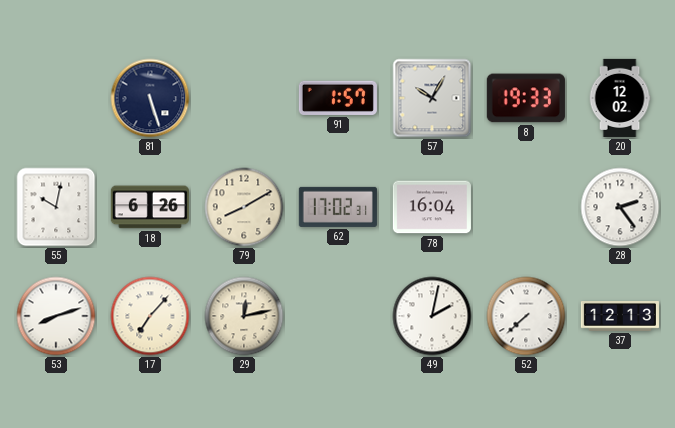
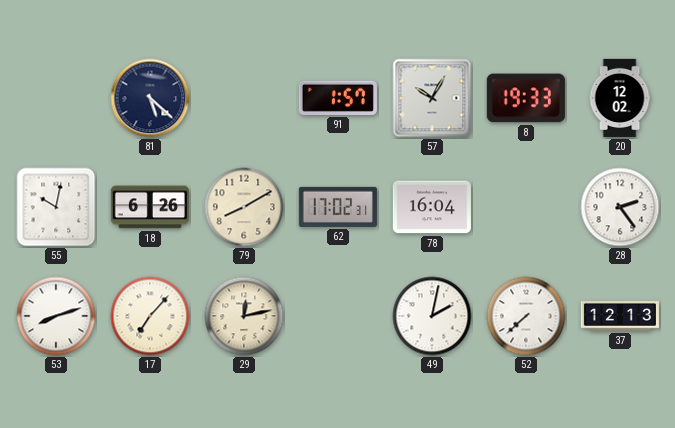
81: 5:27 -> 5:22
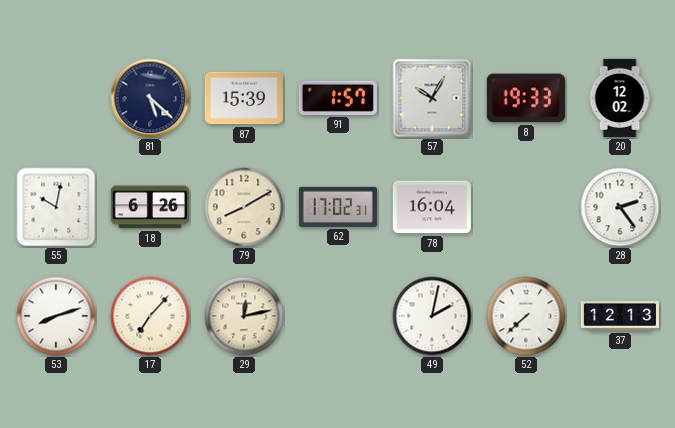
87: none -> 15:39
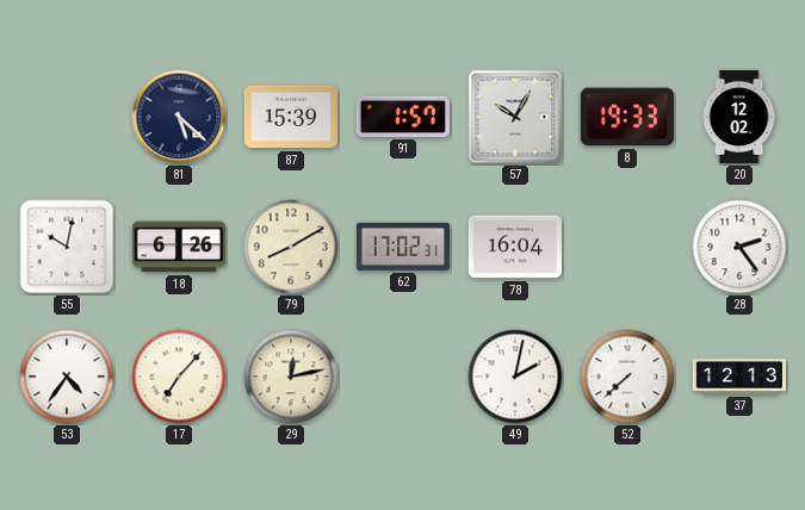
53: 8:12 -> 4:36
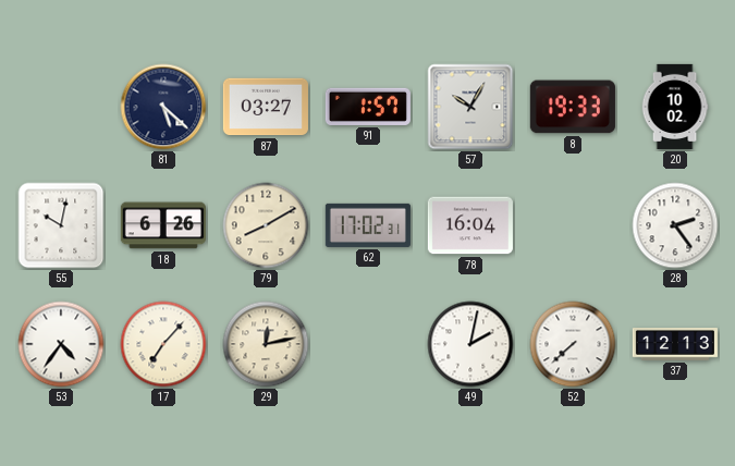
87: 15:39 -> 03:27
20: 12:02 -> 10:02
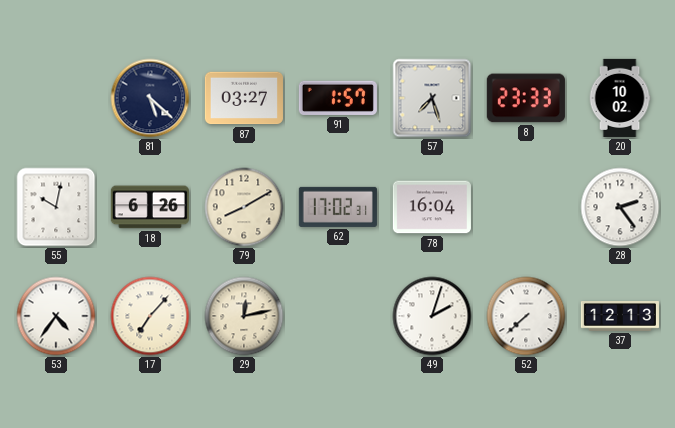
57: 10:05 -> 7:27
8: 19:33 -> 23:33
49: 2:02 -> 2:03
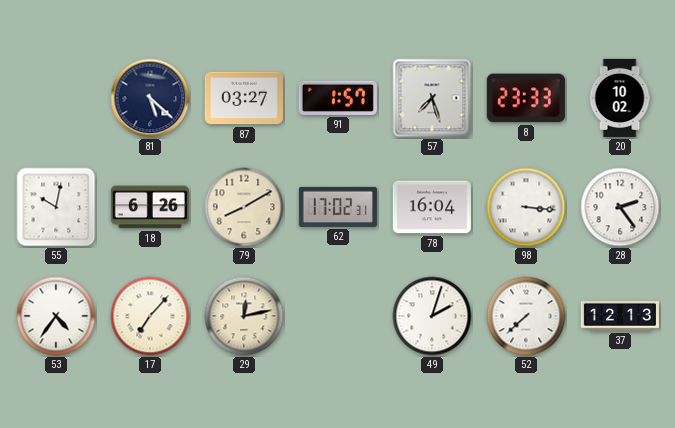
98: none -> 3:16
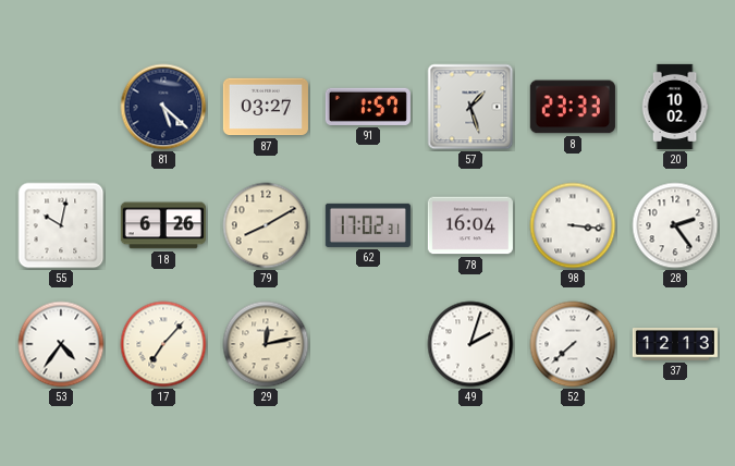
57: 7:27 -> 1:27
